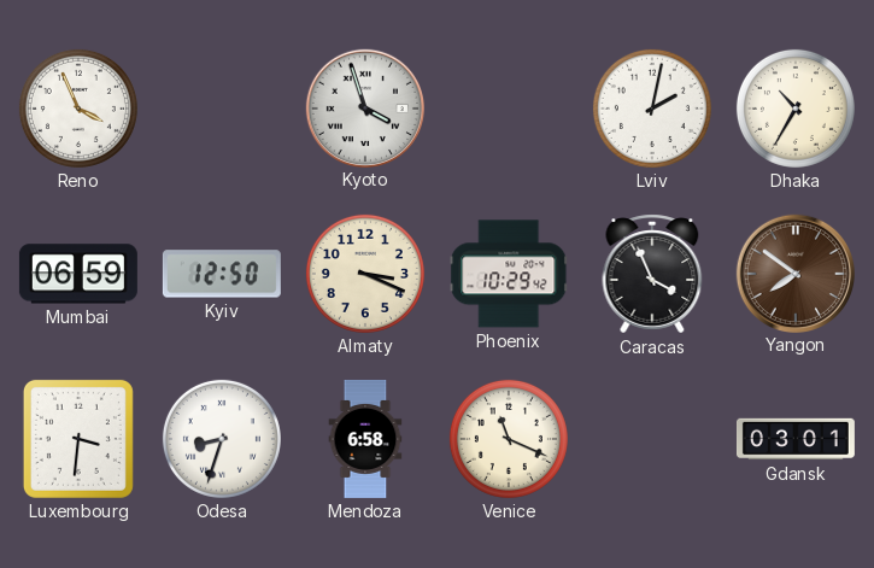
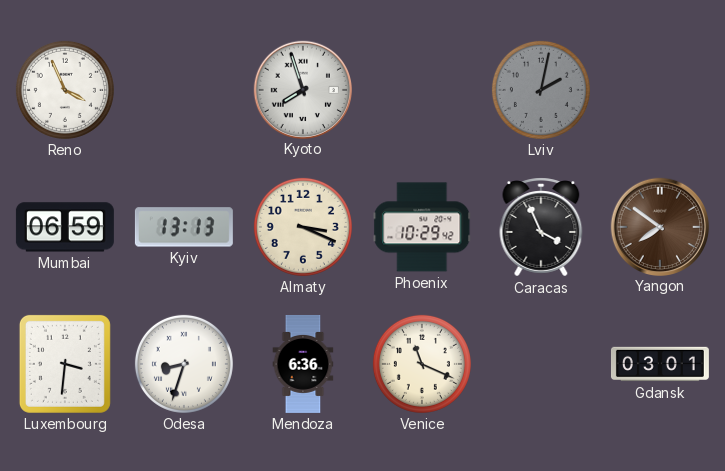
Kyoto: 3:57 -> 7:57
Lviv dial: white -> grey
Dhaka: 10:35 -> none
Kyiv: 12:50 -> 13:13
Mendoza: 6:58 -> 6:36
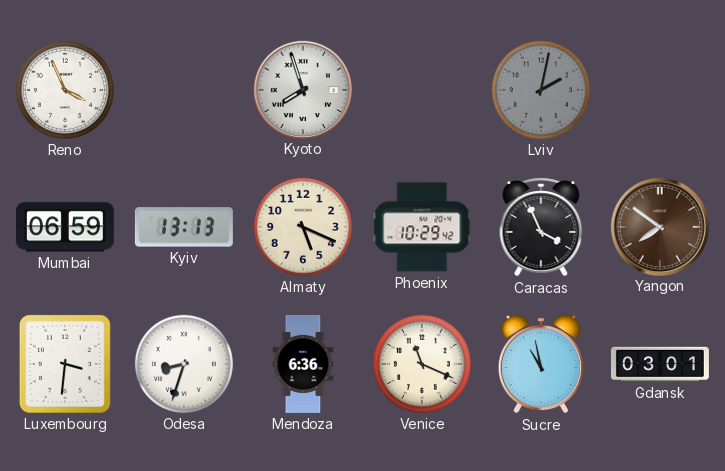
Almaty: 3:19 -> 5:19
Sucre: none -> 10:58
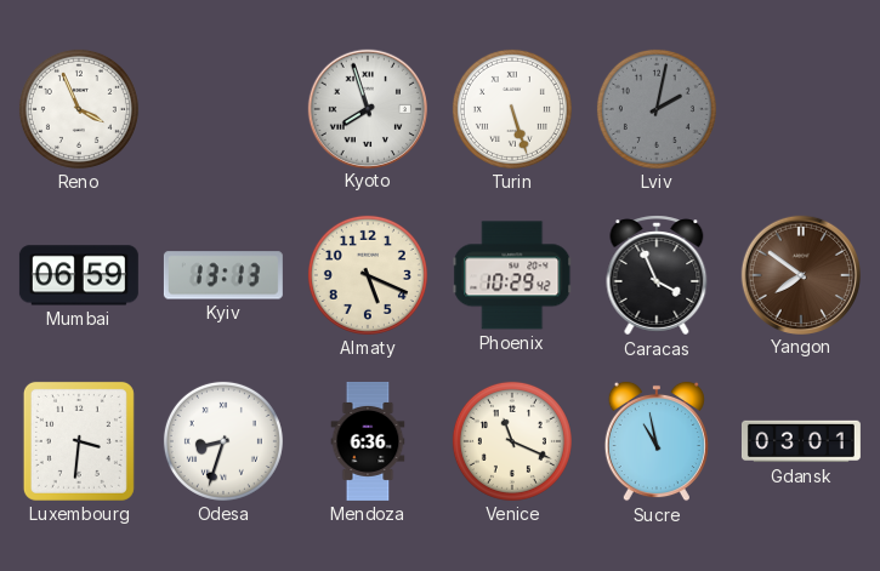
Turin: none -> 5:27
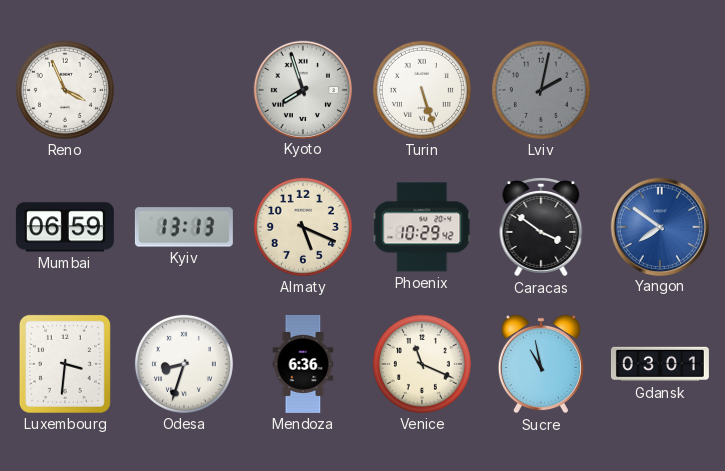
Caracas: 3:56 -> 3:51
Yangon dial: brown -> blue
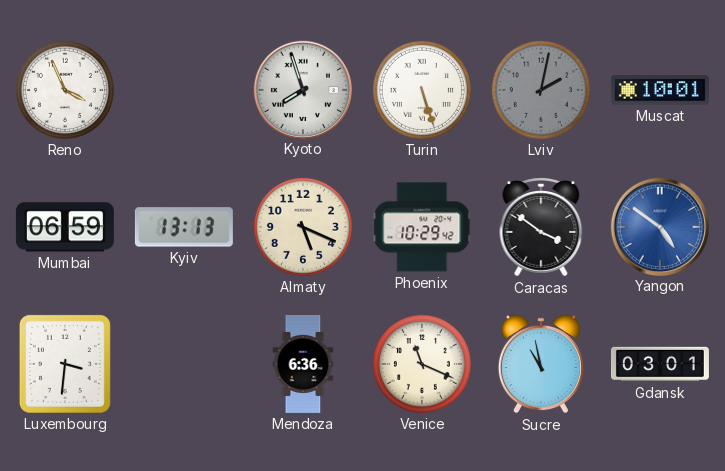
Muscat: none -> 10:01
Yangon: 7:51 -> 4:51
Odesa: 8:33 -> none
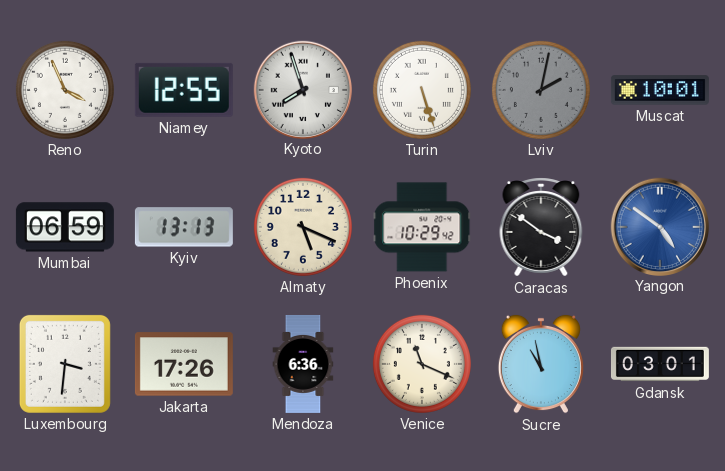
Niamey: none -> 12:55
Jakarta: none -> 17:26
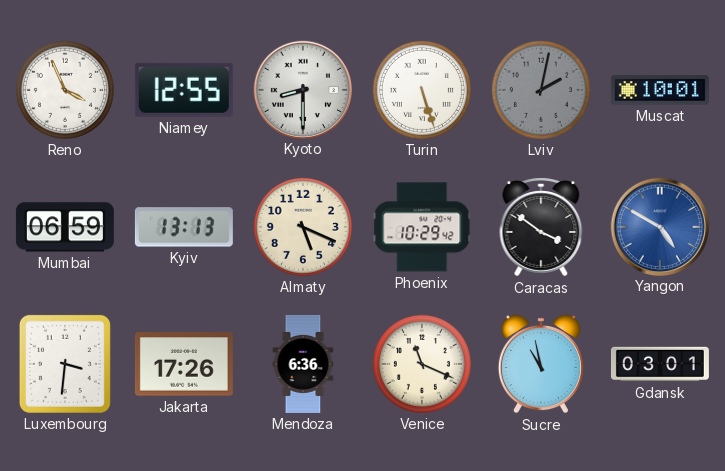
Kyoto: 7:57 -> 8:30
Yangon: 4:51 -> 4:50
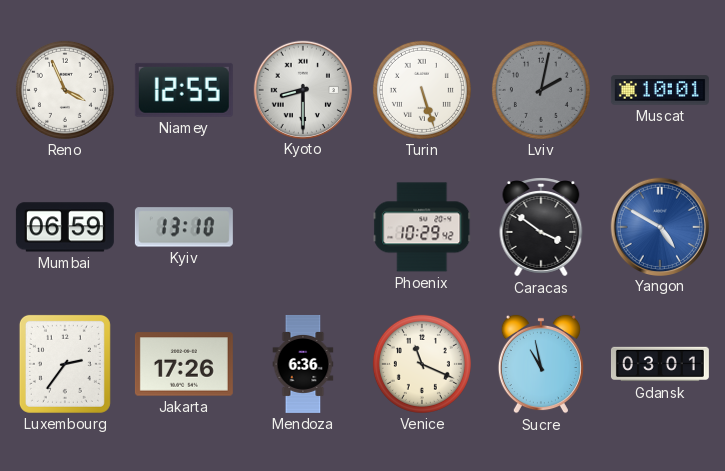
Kyiv: 13:13 -> 13:10
Almaty: 5:19 -> none
Luxembourg: 3:31 -> 2:36
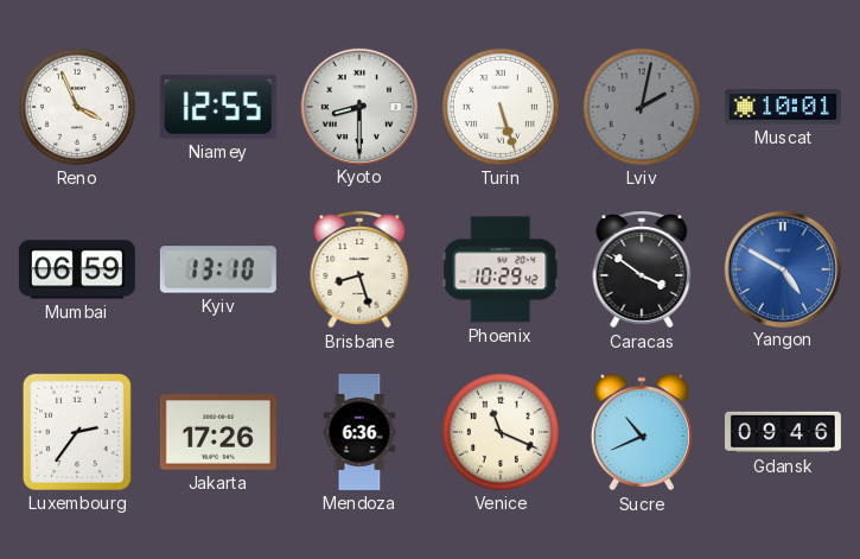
Brisbane: none -> 8:27
Sucre: 10:58 -> 10:41
Gdansk: 03:01 -> 09:46
